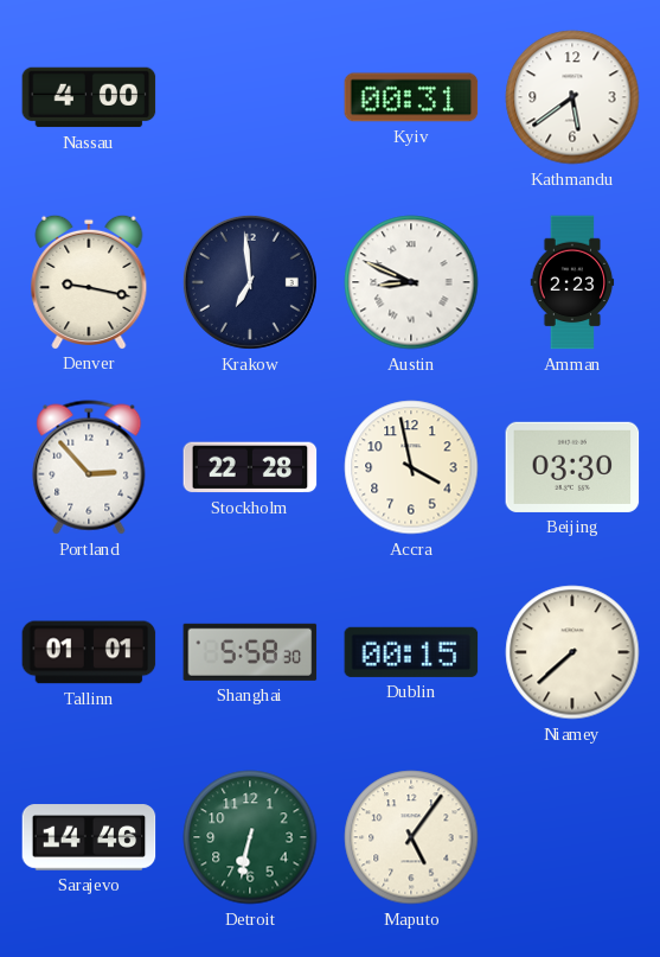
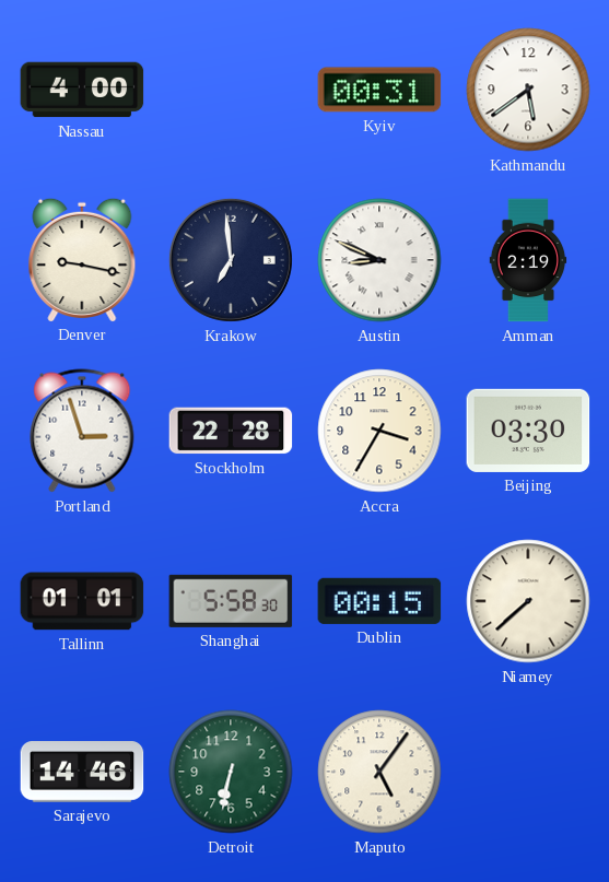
Amman: 2:23 -> 2:19
Portland: 2:53 -> 2:57
Accra: 3:58 -> 3:35
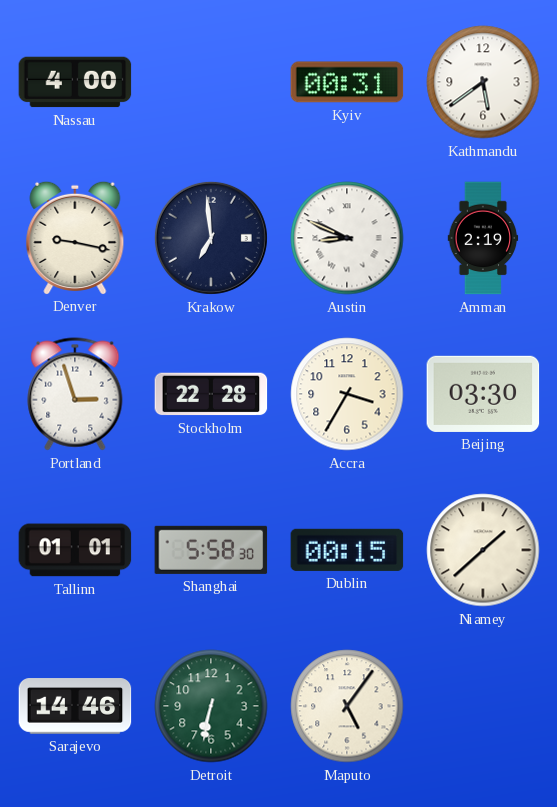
Niamey: 7:38 -> 1:38
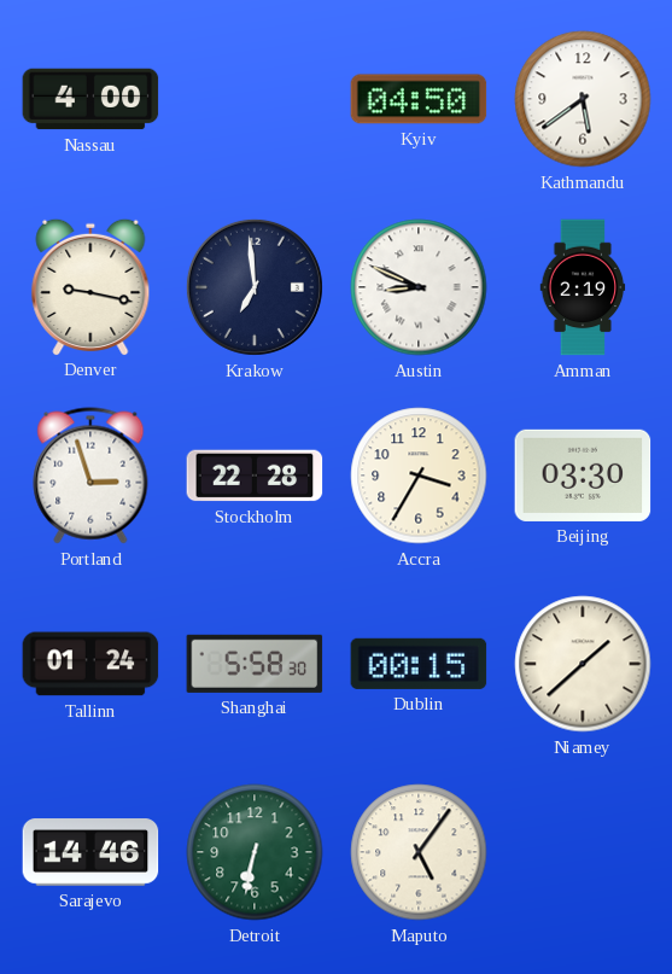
Kyiv: 00:31 -> 04:50
Tallinn: 01:01 -> 01:24
